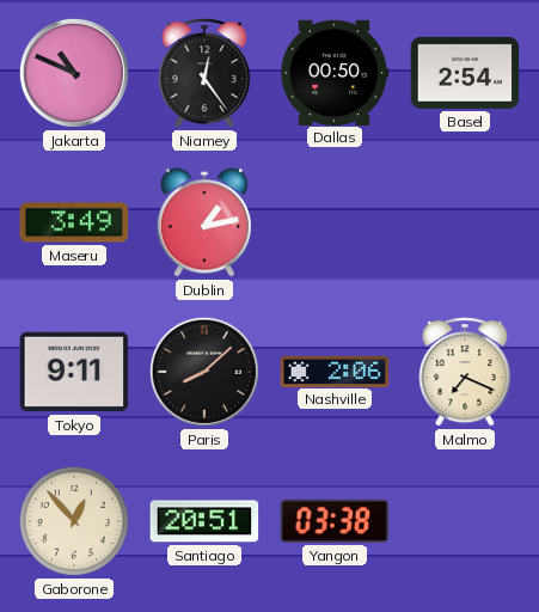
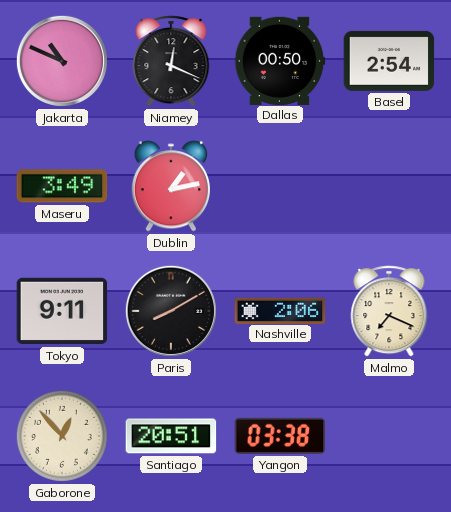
Niamey: 12:24 -> 12:19
Paris: 8:08 -> 8:10
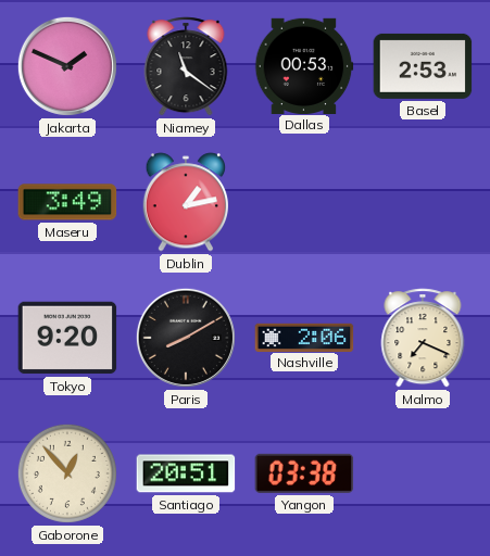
Jakarta: 10:49 -> 1:49
Niamey: 12:19 -> 11:21
Dallas: 00:50 -> 00:53
Basel: 2:54 -> 2:53
Tokyo: 9:11 -> 9:20
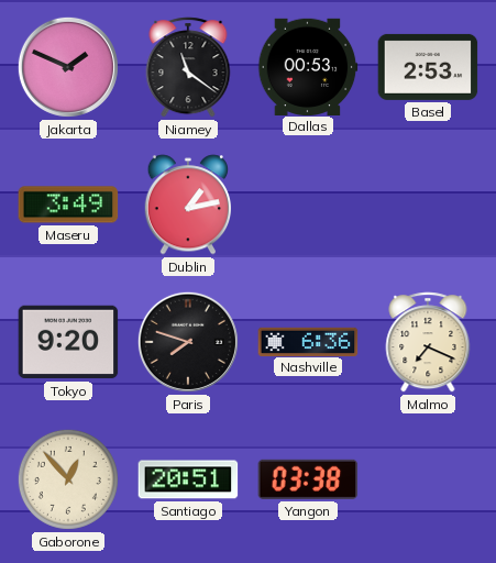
Paris: 8:10 -> 7:48
Nashville: 2:06 -> 6:36
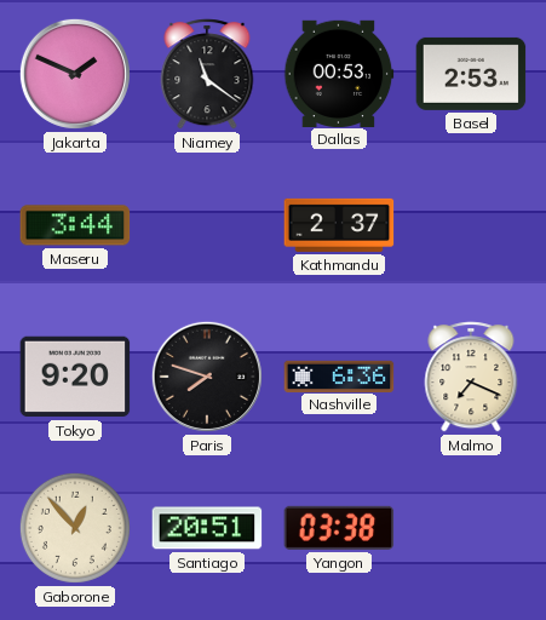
Maseru: 3:49 -> 3:44
Dublin: 1:13 -> none
Kathmandu: none -> 2:37
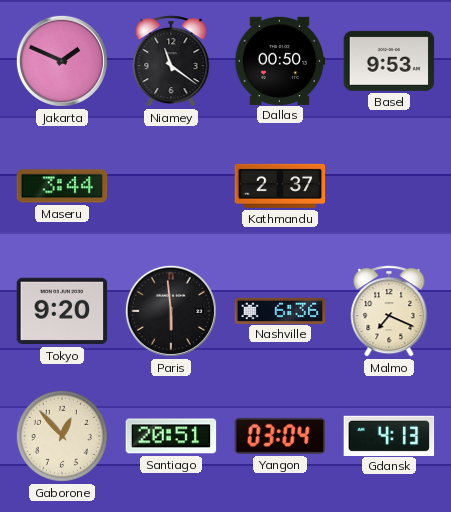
Dallas: 00:53 -> 00:50
Basel: 2:53 -> 9:53
Paris: 7:48 -> 5:59
Yangon: 03:38 -> 03:04
Gdansk: none -> 4:13
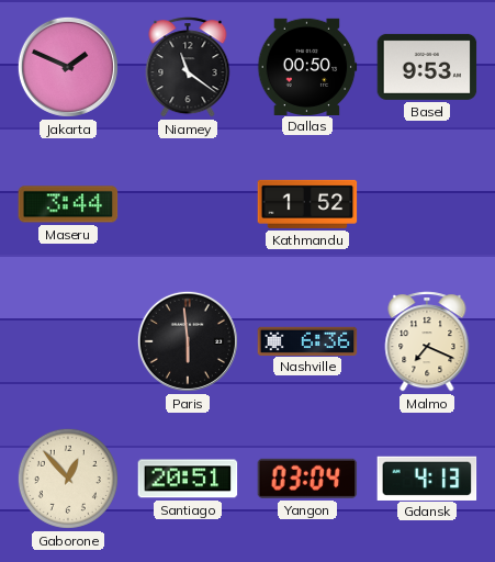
Kathmandu: 2:37 -> 1:52
Tokyo: 9:20 -> none
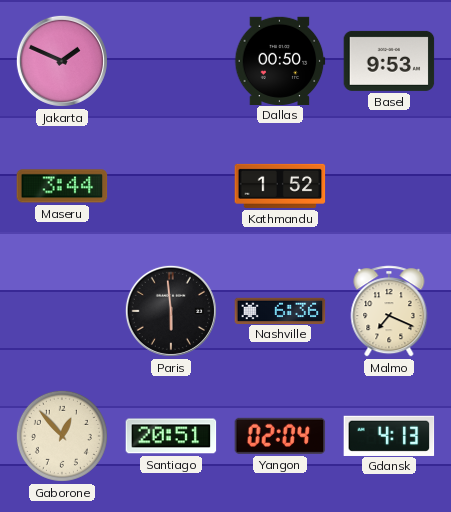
Niamey: 11:21 -> none
Yangon: 03:04 -> 02:04
